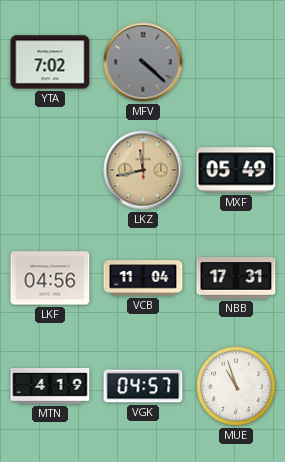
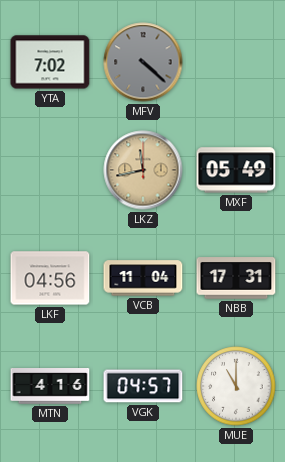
MTN: 4:19 -> 4:16
MUE: 10:57 -> 11:00
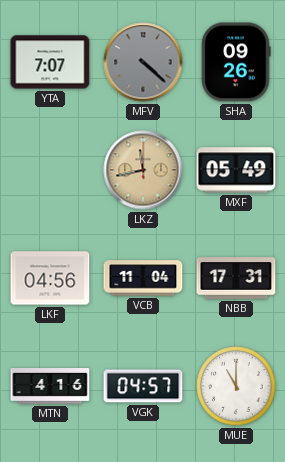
YTA: 7:02 -> 7:07
SHA: none -> 09:26
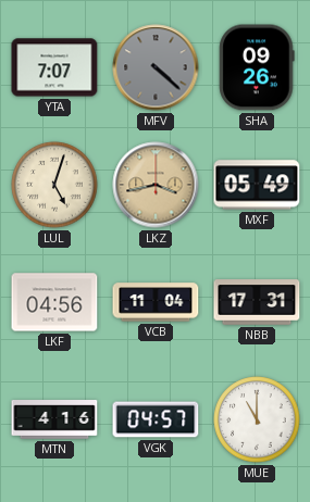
LUL: none -> 5:03
LKZ: 11:43 -> 3:43
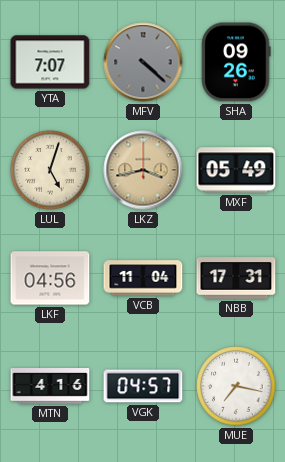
MUE: 11:00 -> 7:17
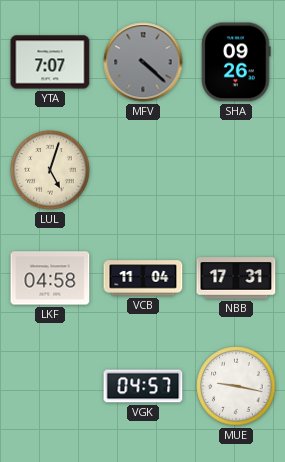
LKZ: 3:43 -> none
MXF: 05:49 -> none
LKF: 04:56 -> 04:58
MTN: 4:16 -> none
MUE: 7:17 -> 9:17
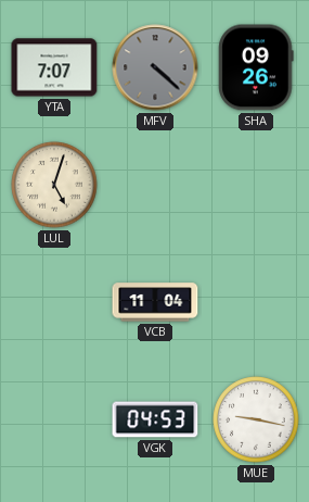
LKF: 04:58 -> none
NBB: 17:31 -> none
VGK: 04:57 -> 04:53
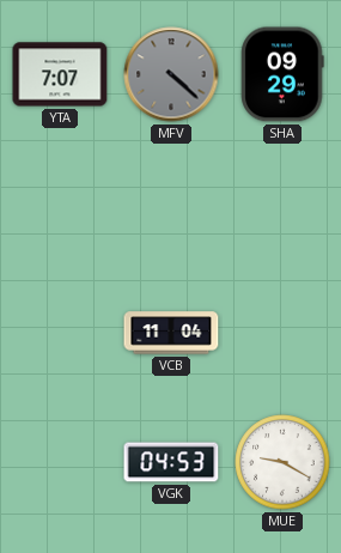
SHA: 09:26 -> 09:29
LUL: 5:03 -> none
MUE: 9:17 -> 9:20
